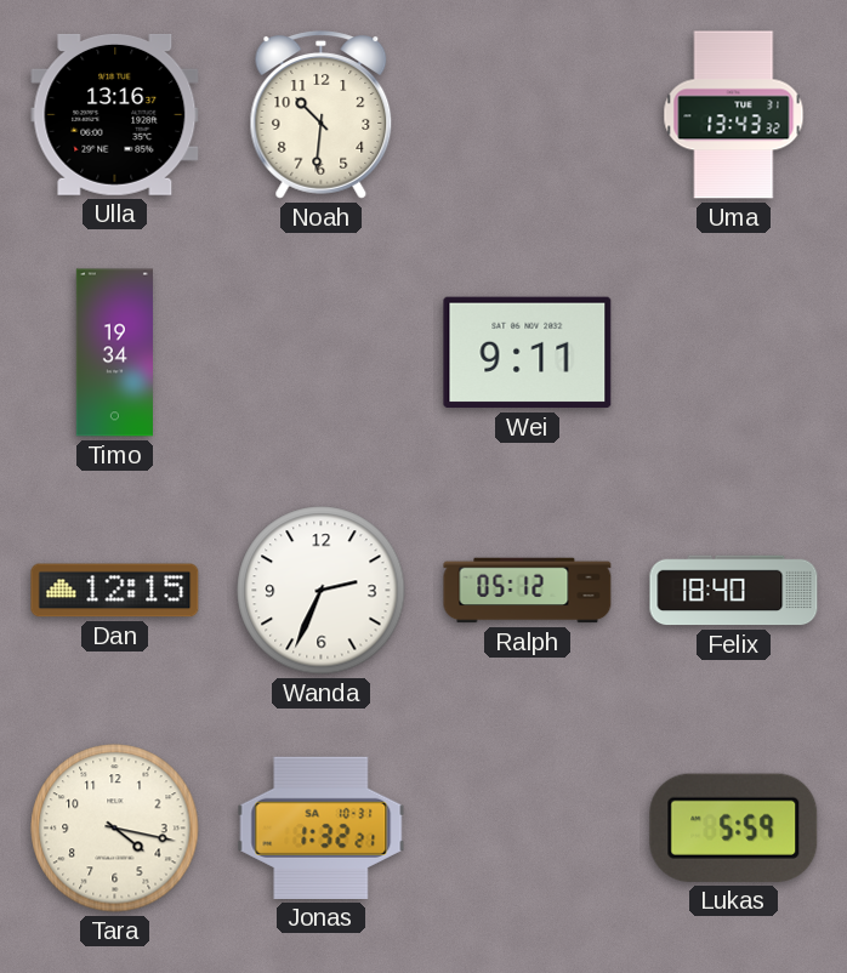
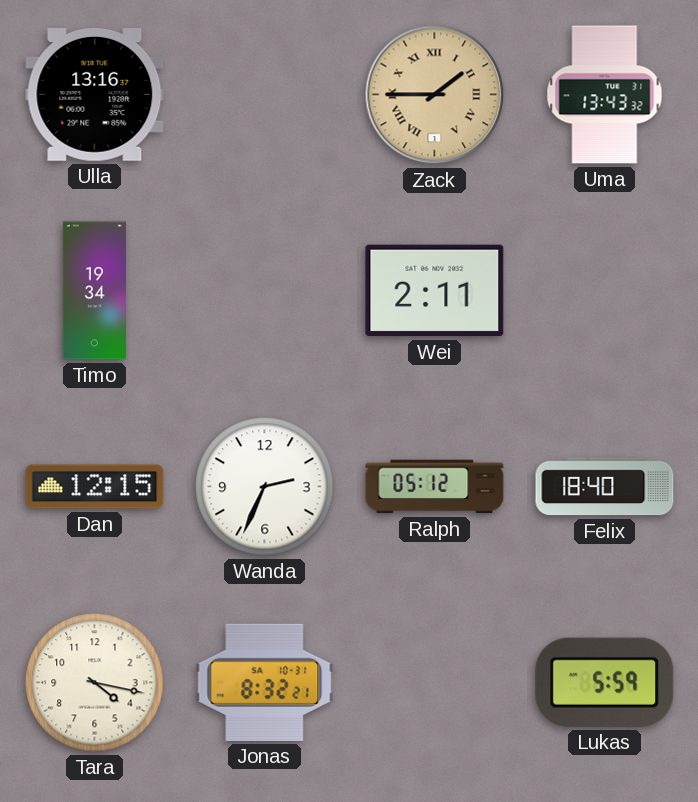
Noah: 10:31 -> none
Zack: none -> 1:45
Wei: 9:11 -> 2:11
Jonas: 1:32 -> 8:32
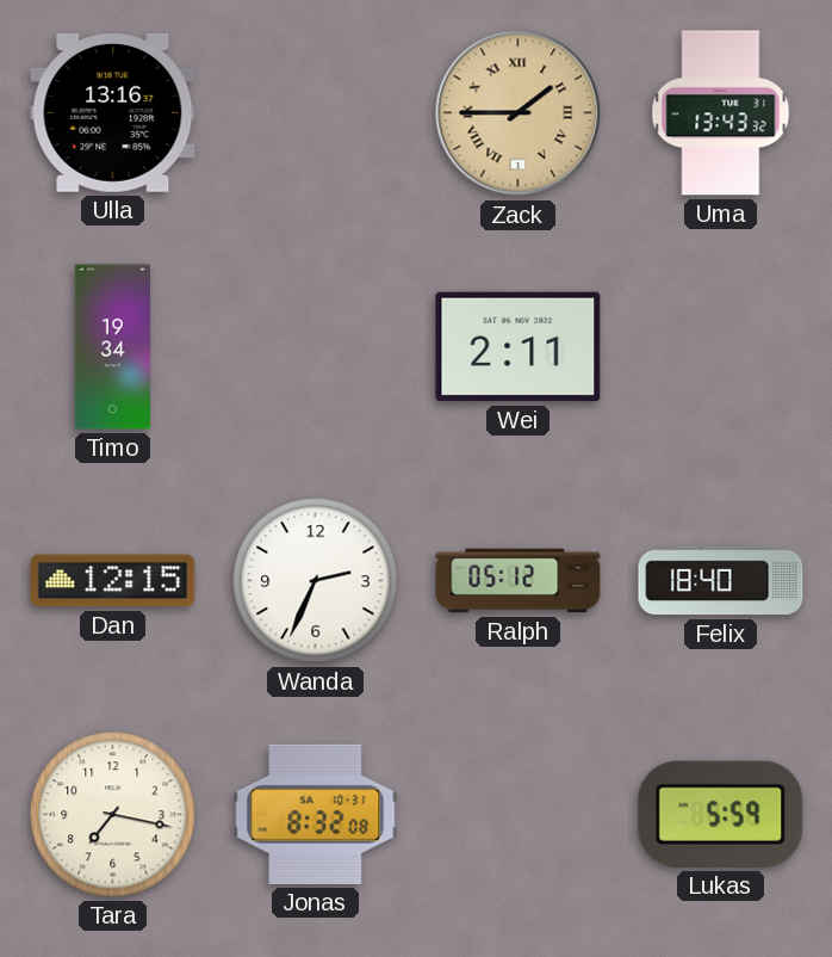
Tara: 4:17 -> 7:17
Jonas: 8:32:21 -> 8:32:08
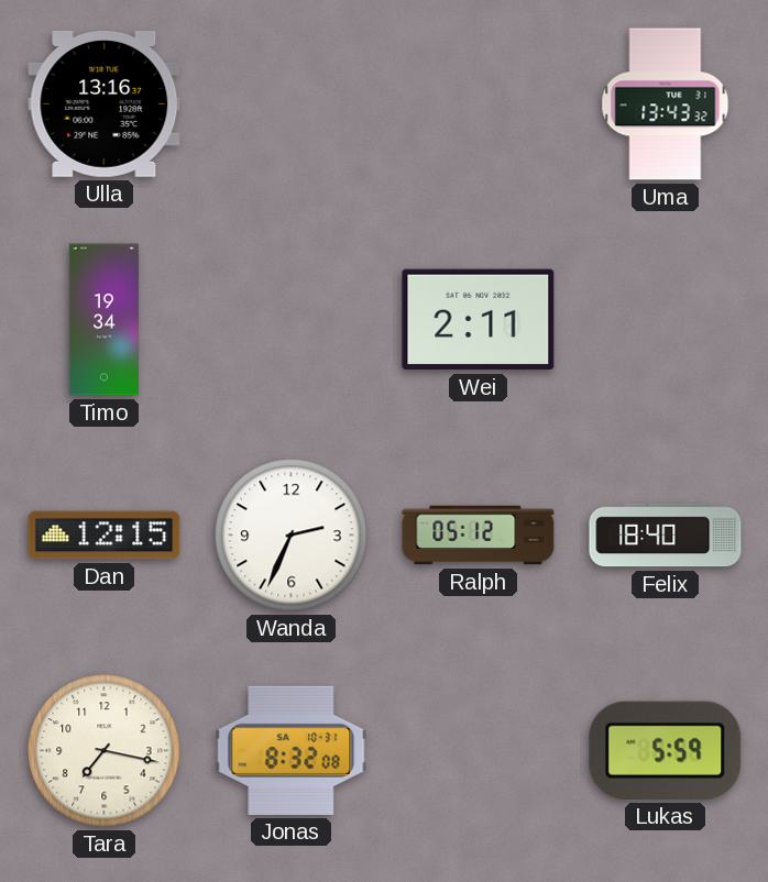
Zack: 1:45 -> none
